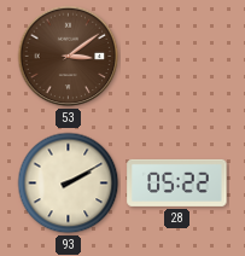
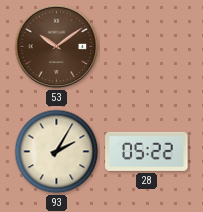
53: 3:09 -> 10:09
93: 2:10 -> 2:05
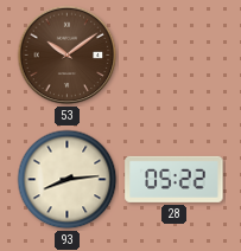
93: 2:05 -> 8:14
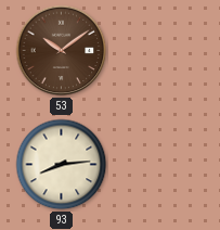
28: 05:22 -> none
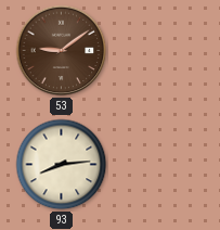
53: 10:09 -> 9:09
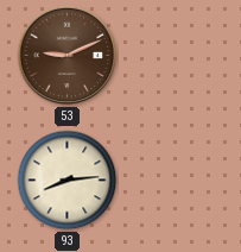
53: 9:09 -> 9:11
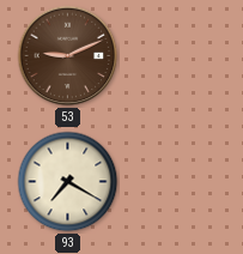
93: 8:14 -> 7:20
